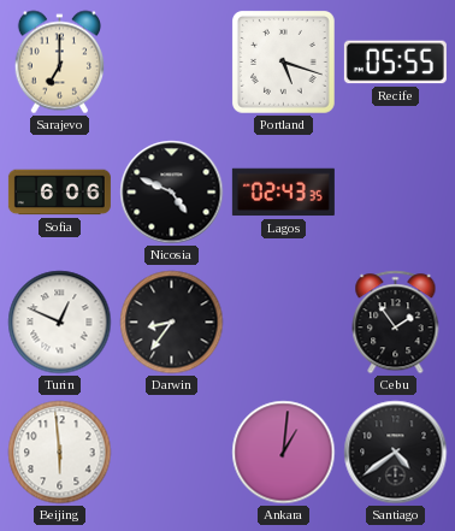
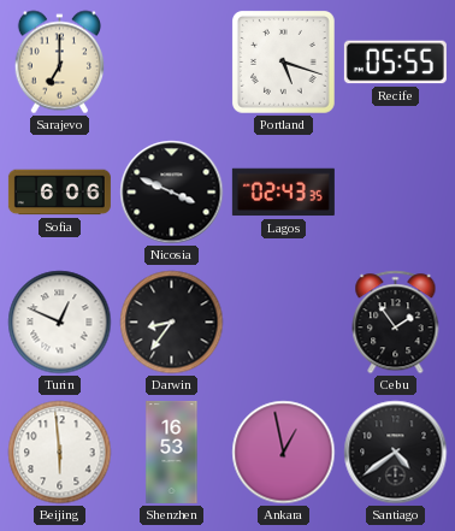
Nicosia: 4:49 -> 3:49
Shenzhen: none -> 16:53
Ankara: 1:01 -> 12:58
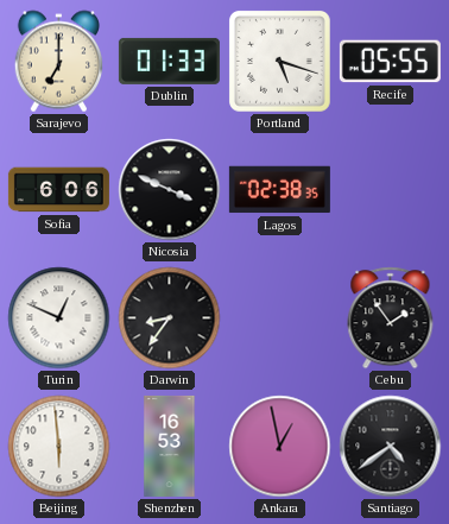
Dublin: none -> 01:33
Lagos: 02:43 -> 02:38
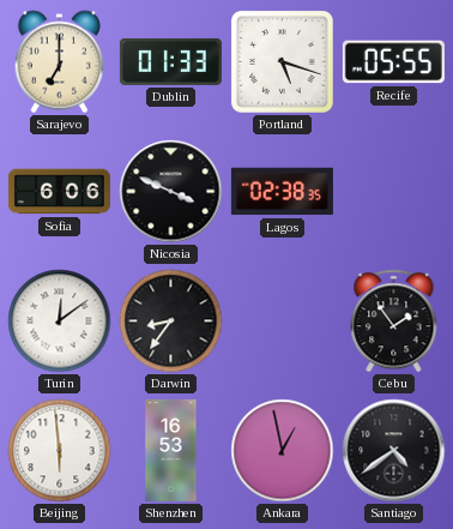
Turin: 12:49 -> 12:09
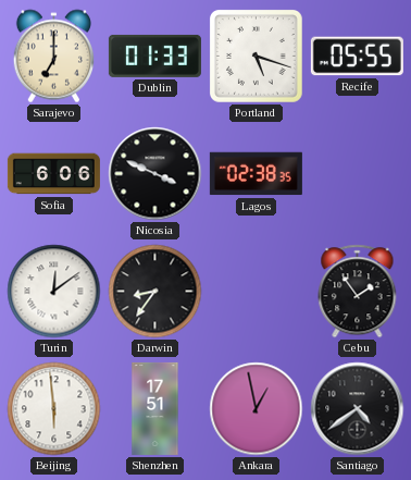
Shenzhen: 16:53 -> 17:51
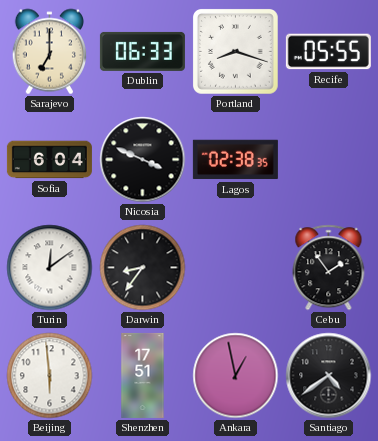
Dublin: 01:33 -> 06:33
Portland: 5:18 -> 8:18
Sofia: 6:06 -> 6:04
